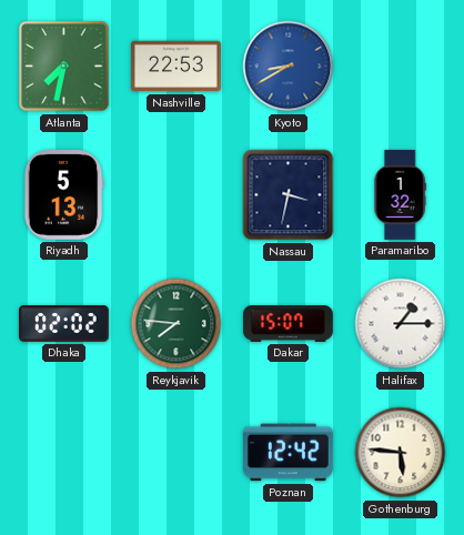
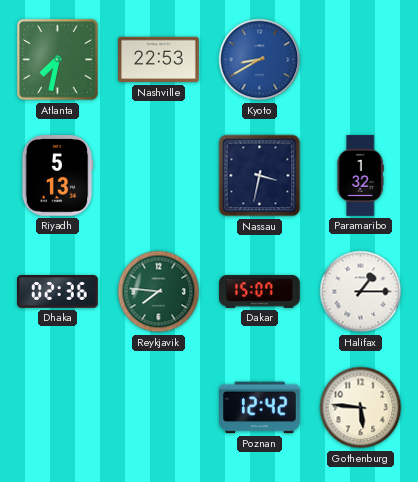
Dhaka: 02:02 -> 02:36
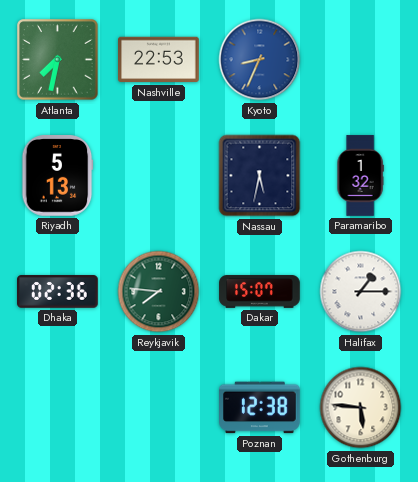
Kyoto: 8:40 -> 8:34
Nassau: 3:32 -> 5:32
Poznan: 12:42 -> 12:38
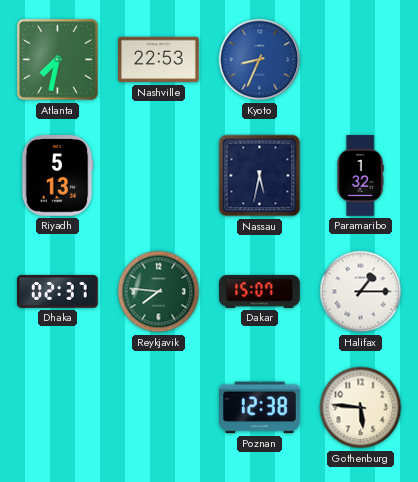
Dhaka: 02:36 -> 02:37
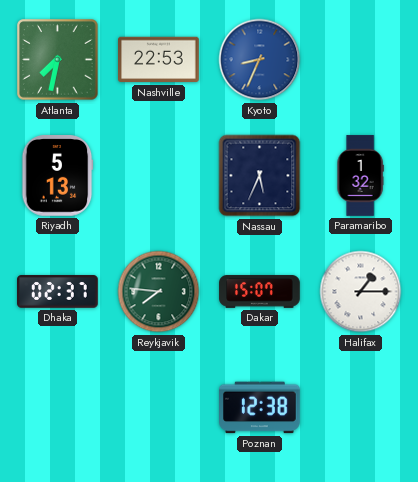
Nassau: 5:32 -> 5:34
Gothenburg: 5:46 -> none
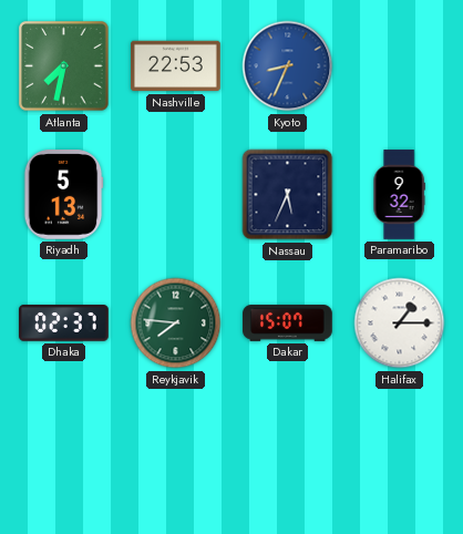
Paramaribo: 1:32 -> 9:32
Poznan: 12:38 -> none
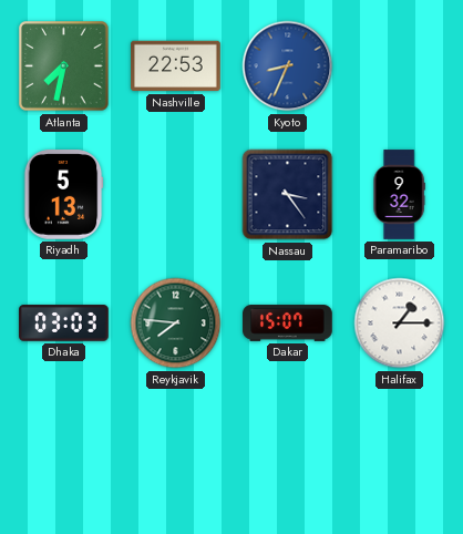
Nassau: 5:34 -> 3:24
Dhaka: 02:37 -> 03:03
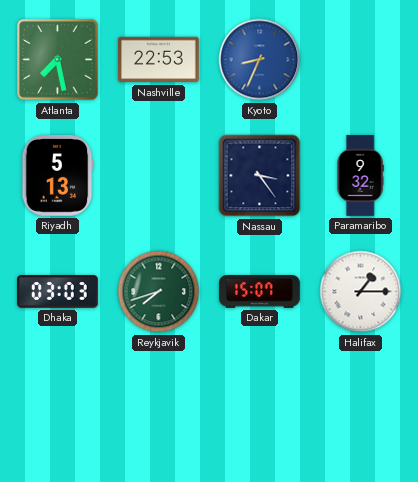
Atlanta: 7:32 -> 7:28
Reykjavik: 7:46 -> 7:42
